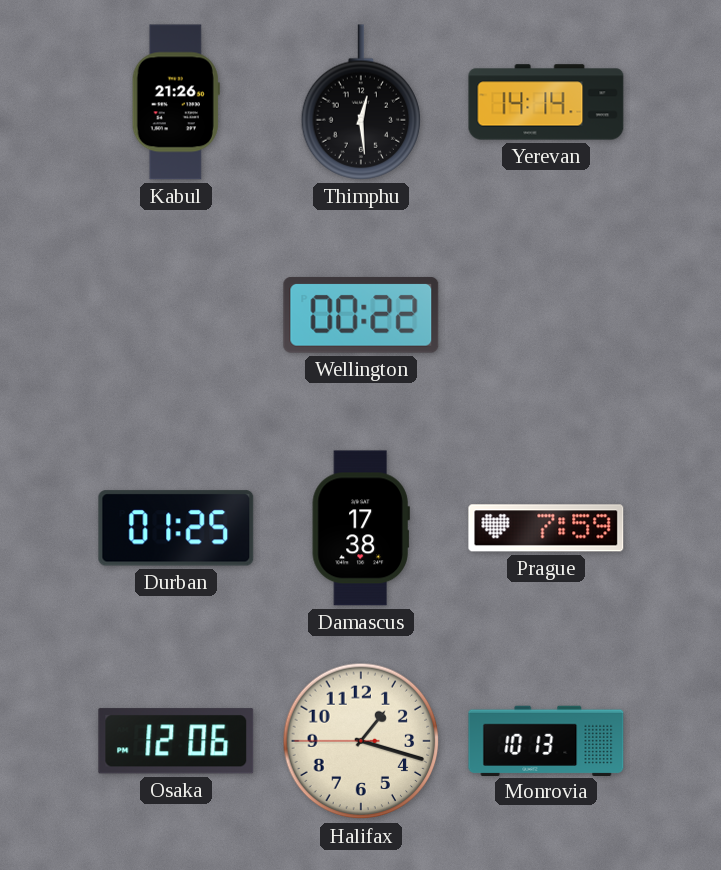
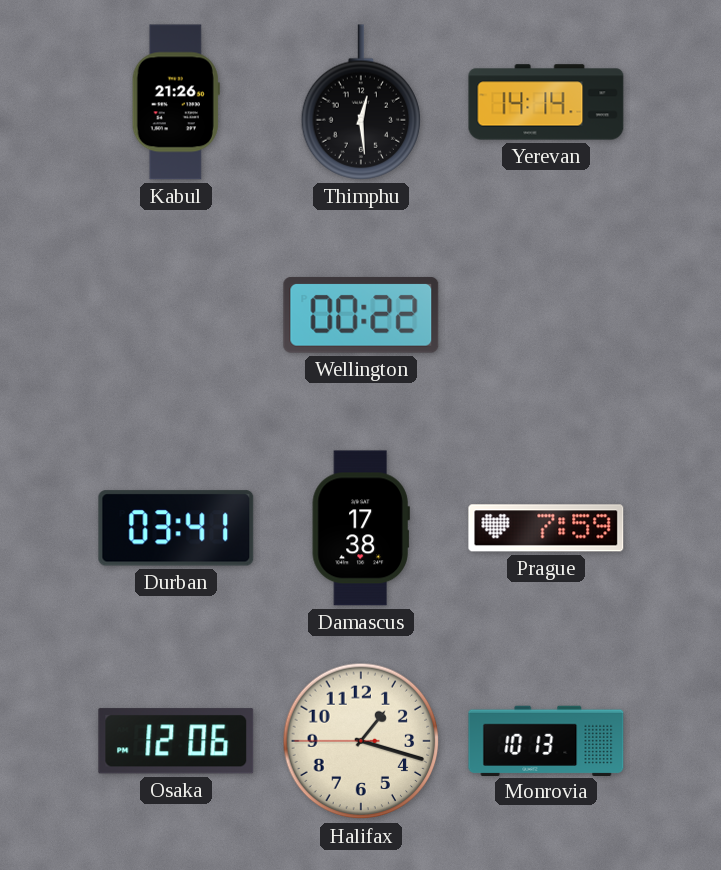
Durban: 01:25 -> 03:41
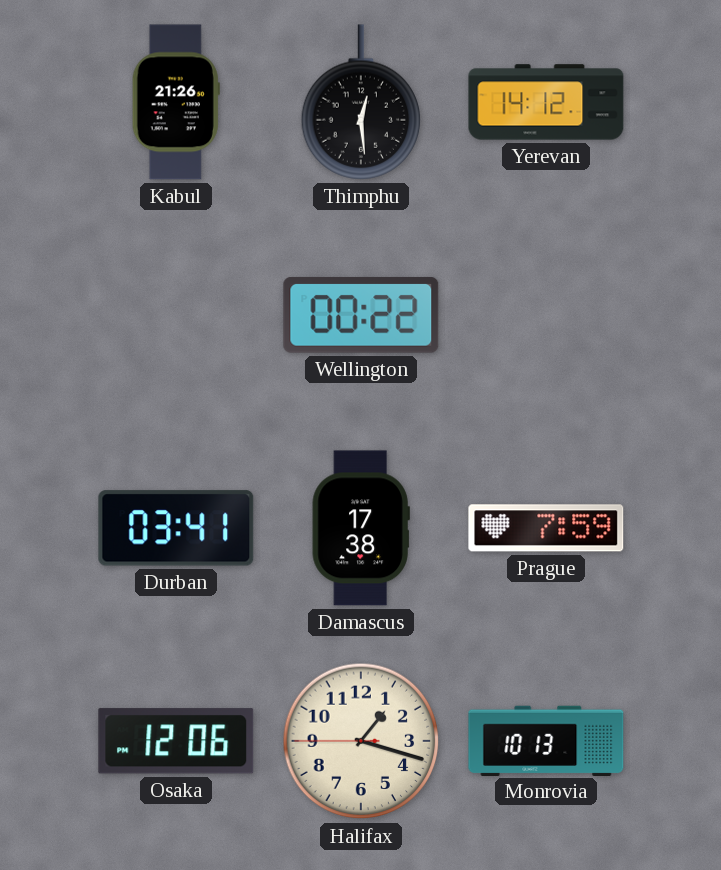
Yerevan: 14:14 -> 14:12
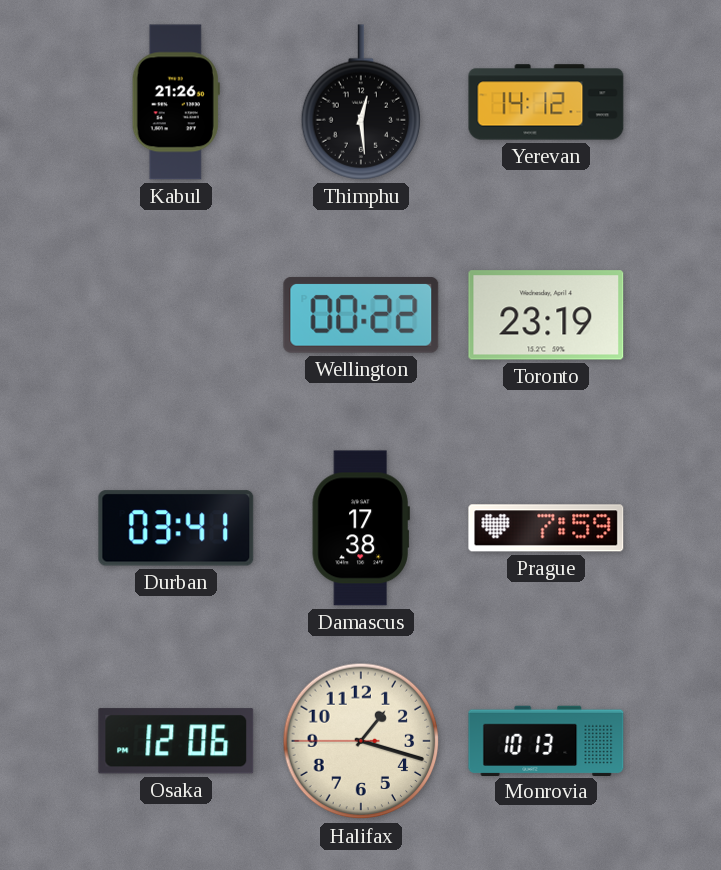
Toronto: none -> 23:19
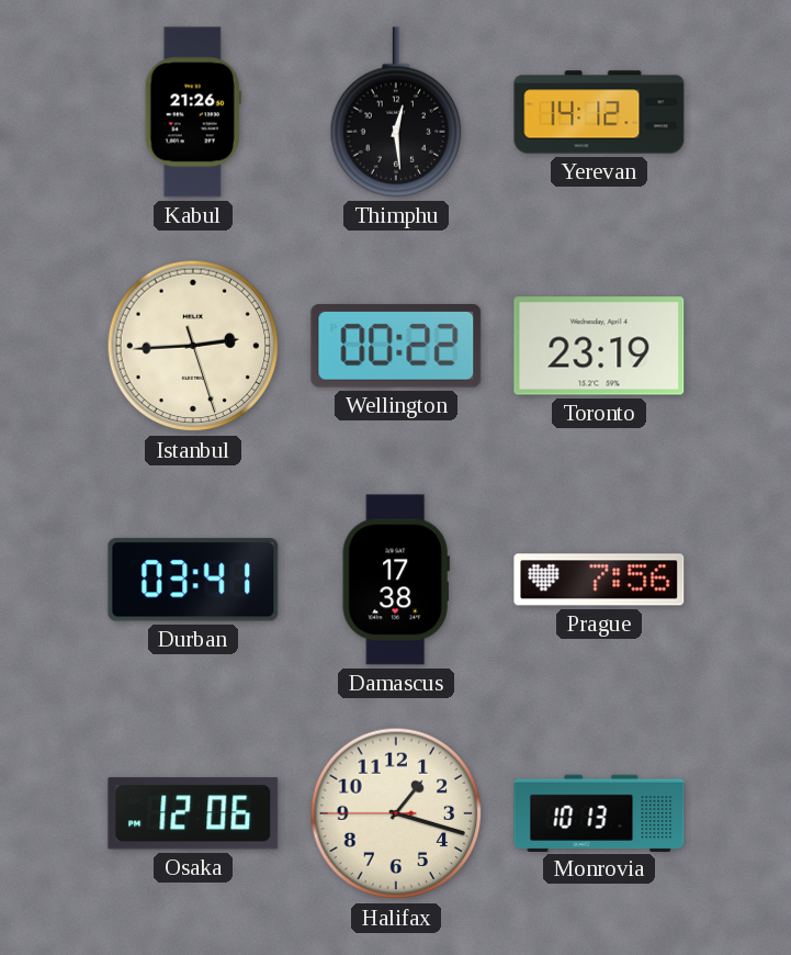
Istanbul: none -> 2:44
Prague: 7:59 -> 7:56
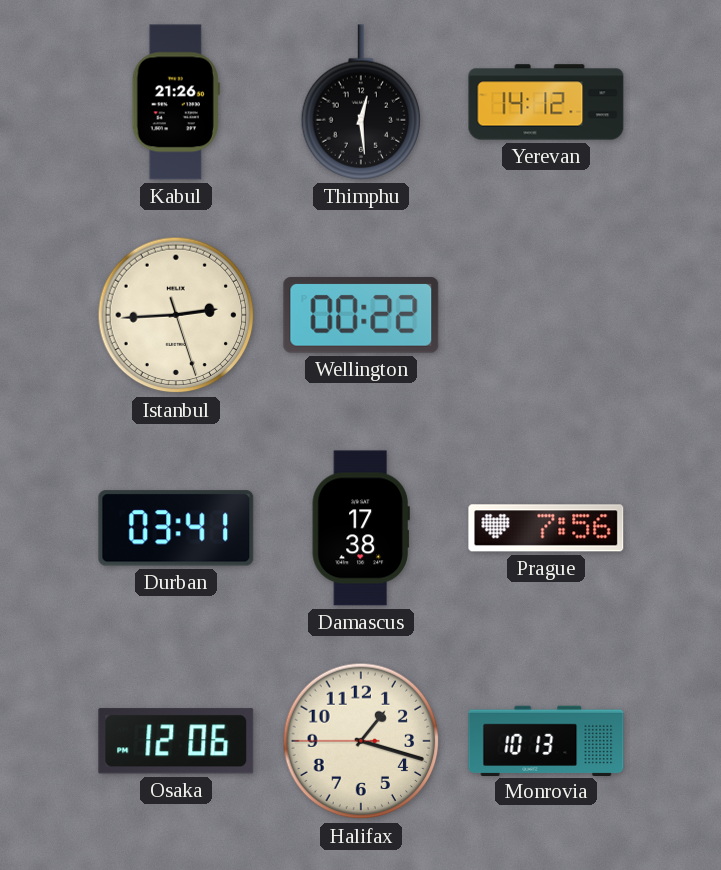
Toronto: 23:19 -> none
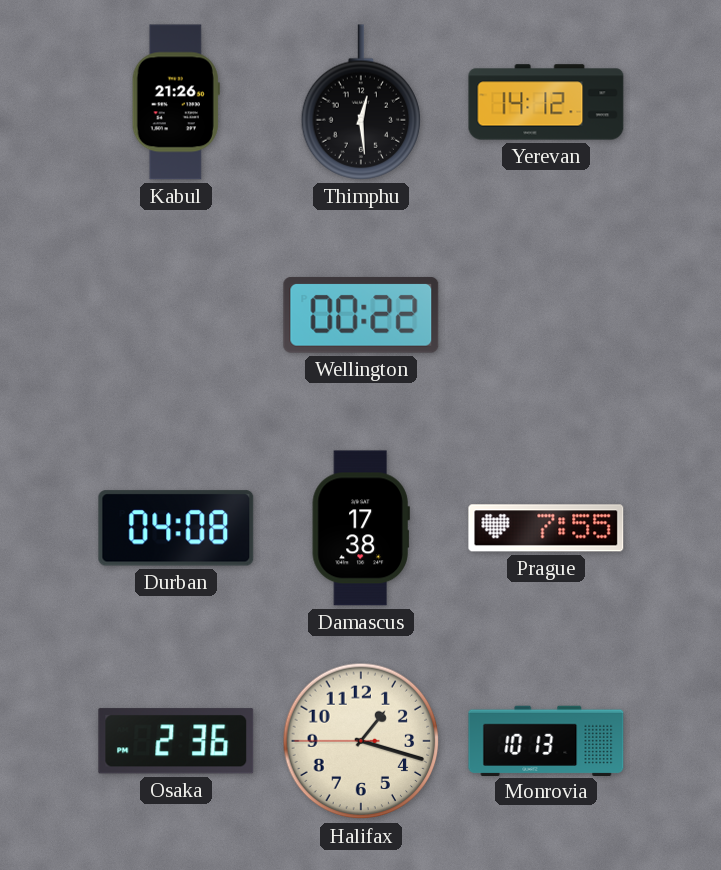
Istanbul: 2:44 -> none
Durban: 03:41 -> 04:08
Prague: 7:56 -> 7:55
Osaka: 12:06 -> 2:36
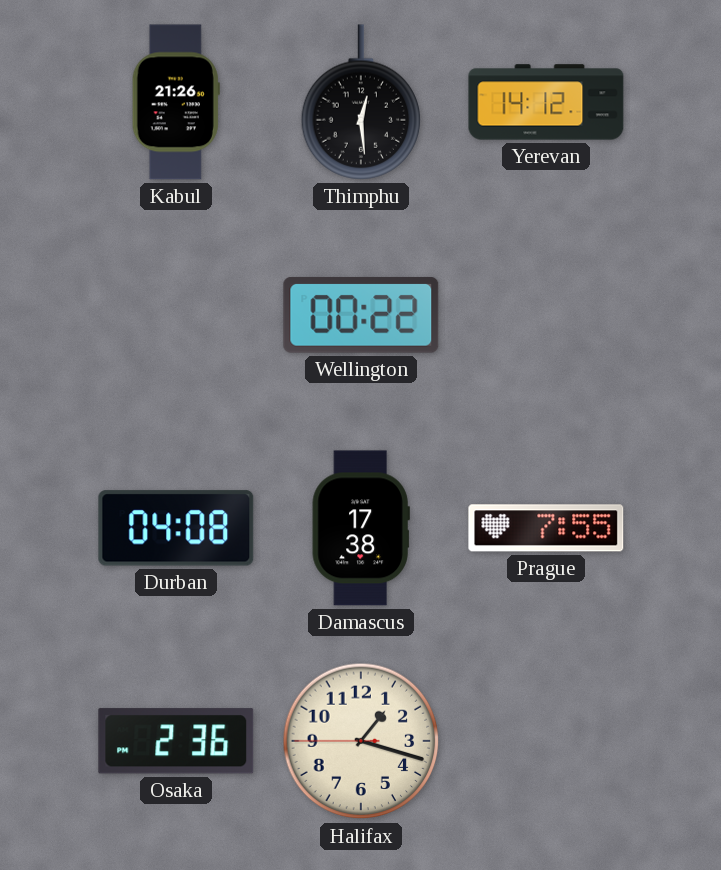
Monrovia: 10:13 -> none
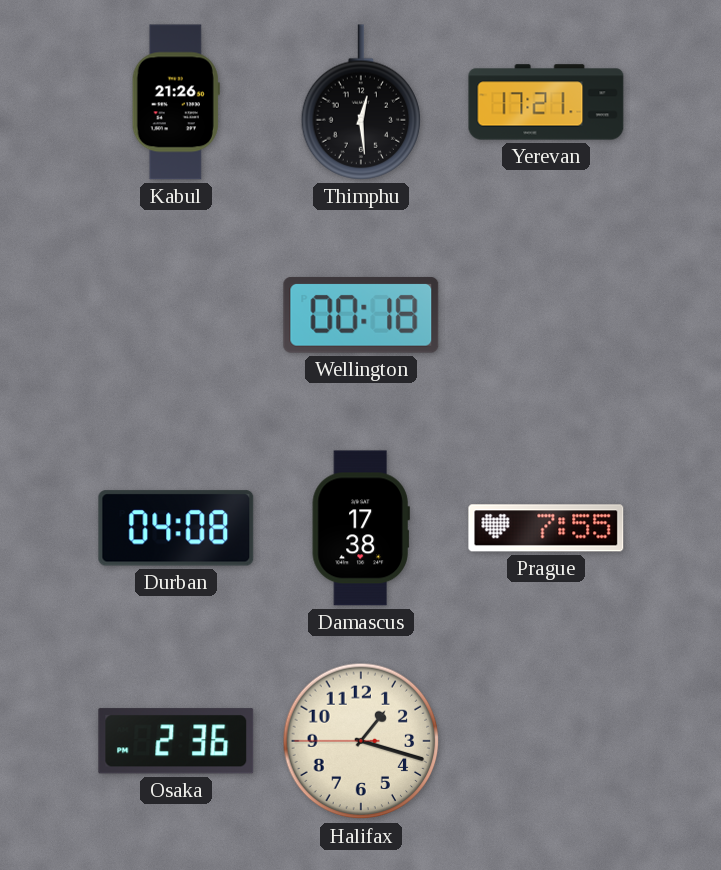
Yerevan: 14:12 -> 17:21
Wellington: 00:22 -> 00:18
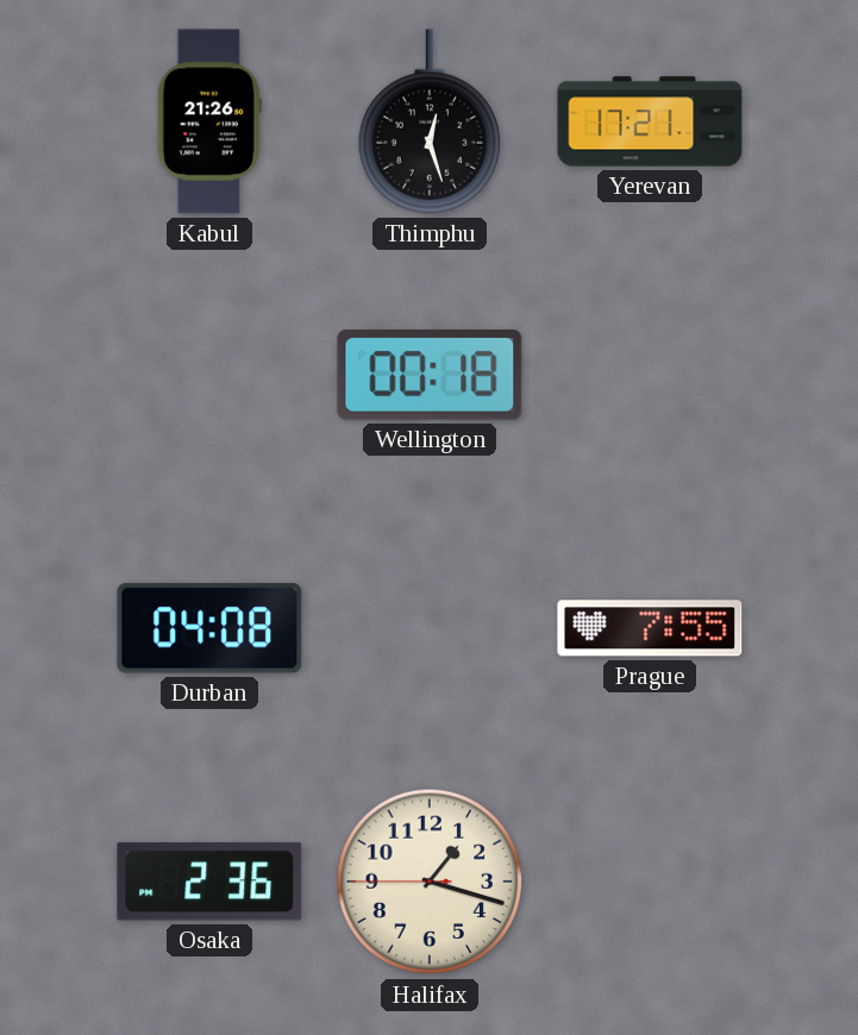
Thimphu: 12:29 -> 12:27
Damascus: 17:38 -> none
